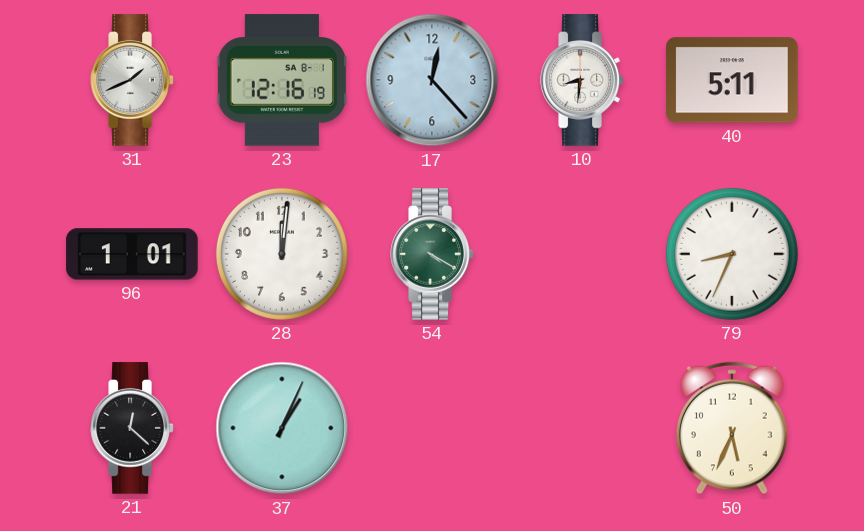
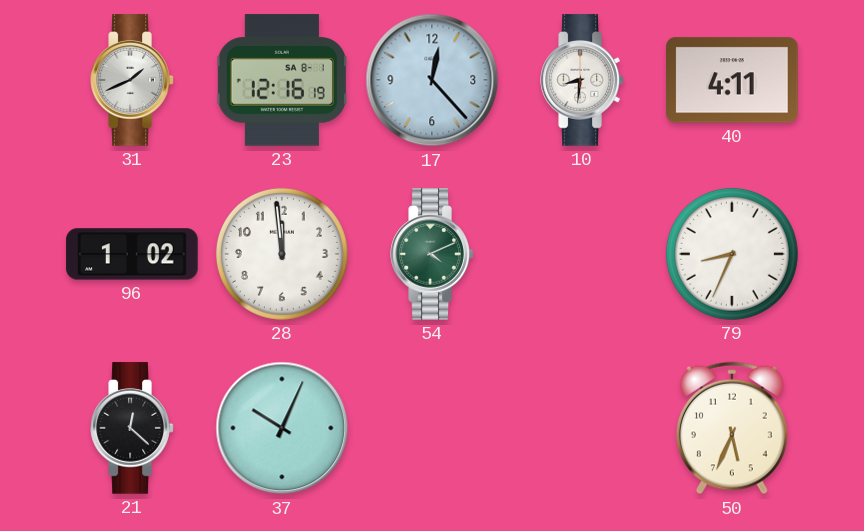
40: 5:11 -> 4:11
96: 1:01 -> 1:02
28: 12:01 -> 11:59
54: 4:20 -> 4:11
37: 1:04 -> 10:04
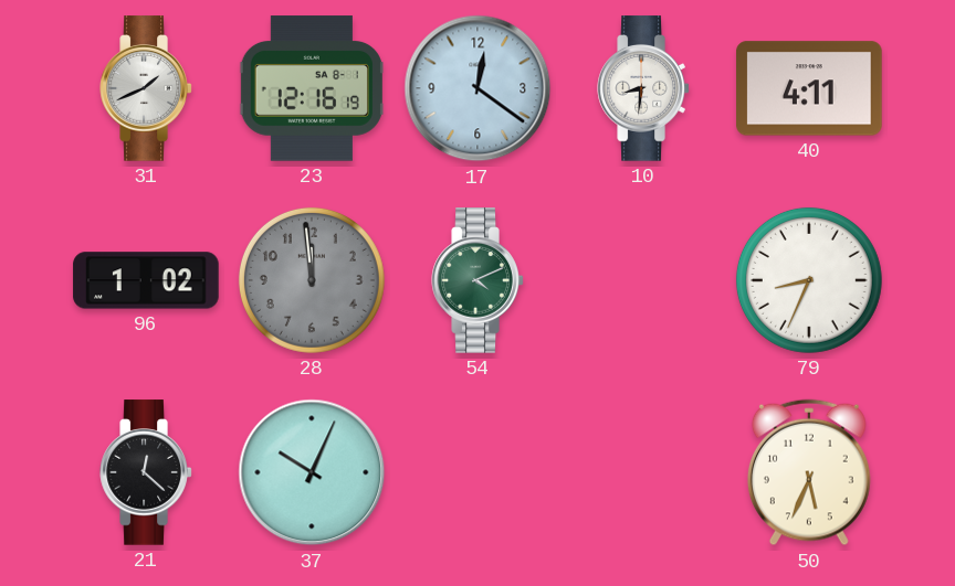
17: 12:23 -> 12:21
28 dial: white -> grey
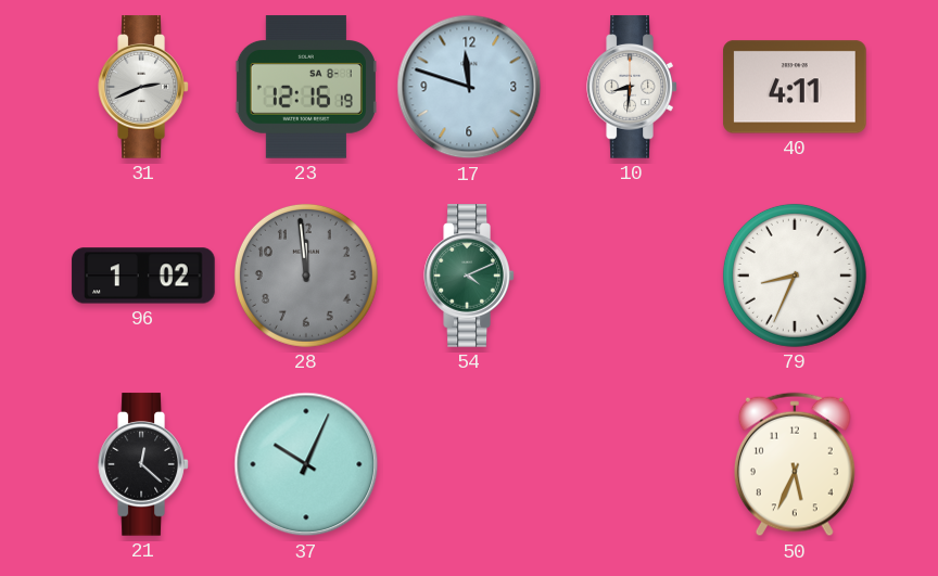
31: 1:41 -> 2:41
17: 12:21 -> 11:48
